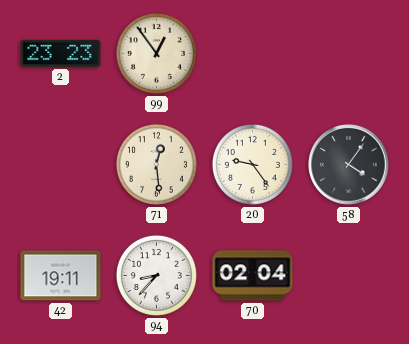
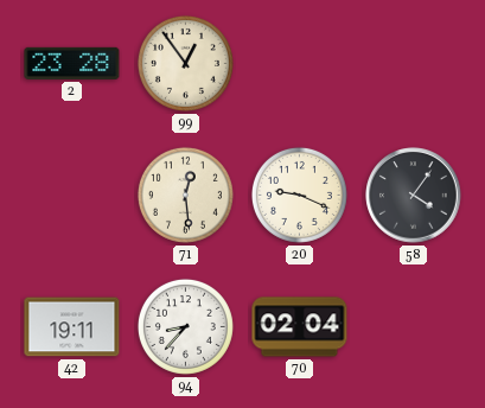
2: 23:23 -> 23:28
20: 9:24 -> 9:19
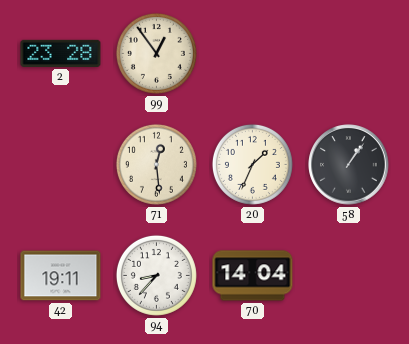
20: 9:19 -> 1:34
58: 4:06 -> 1:06
70: 02:04 -> 14:04
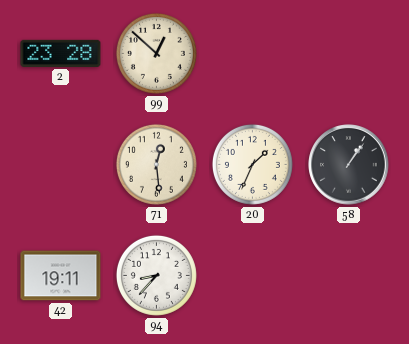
99: 12:54 -> 12:52
70: 14:04 -> none
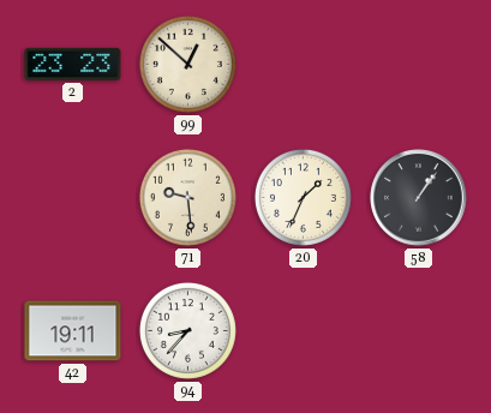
2: 23:28 -> 23:23
71: 12:29 -> 9:29
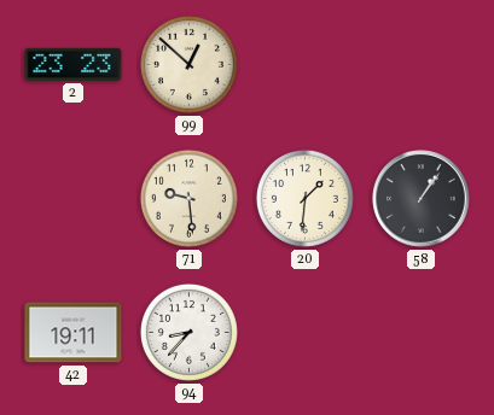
20: 1:34 -> 1:31
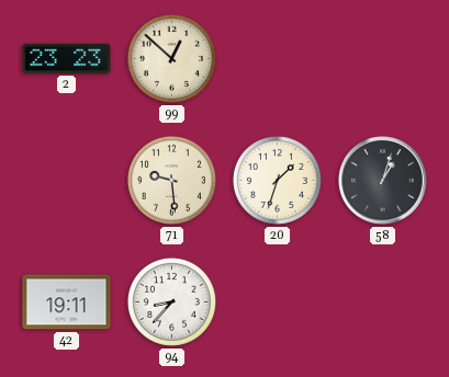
20: 1:31 -> 1:33
58: 1:06 -> 1:03
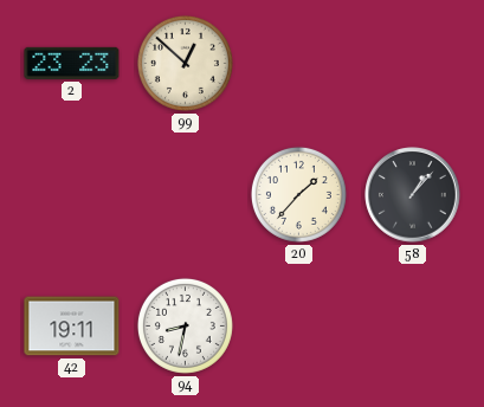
71: 9:29 -> none
20: 1:33 -> 1:37
58: 1:03 -> 1:07
94: 8:37 -> 8:32
